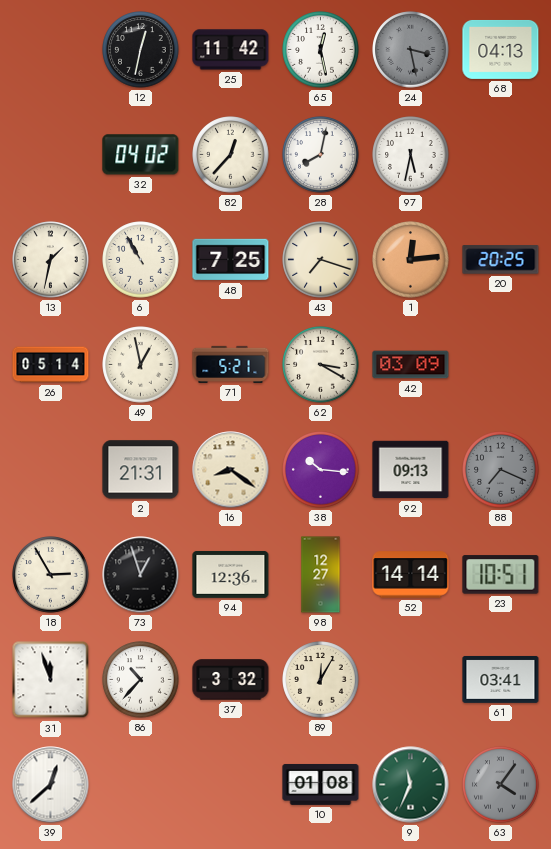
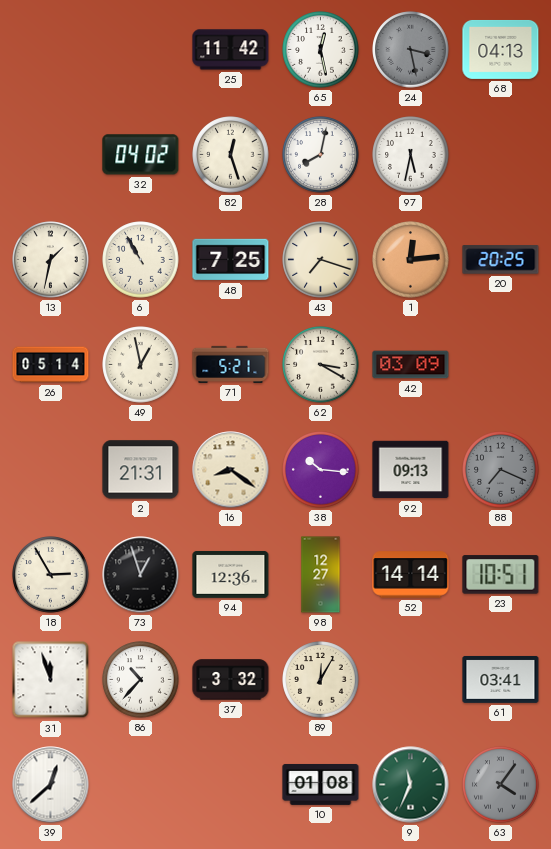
12: 12:32 -> none
82: 12:37 -> 12:27
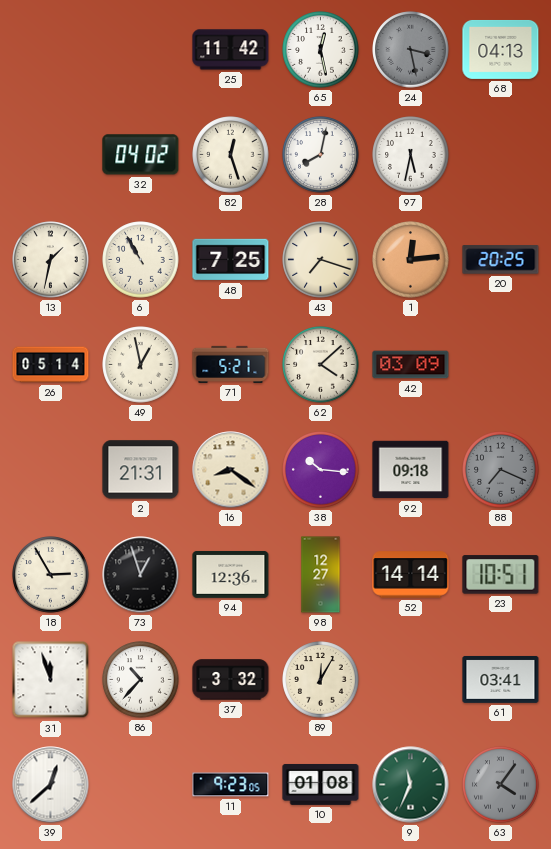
62: 3:20 -> 4:08
92: 09:13 -> 09:18
11: none -> 9:23
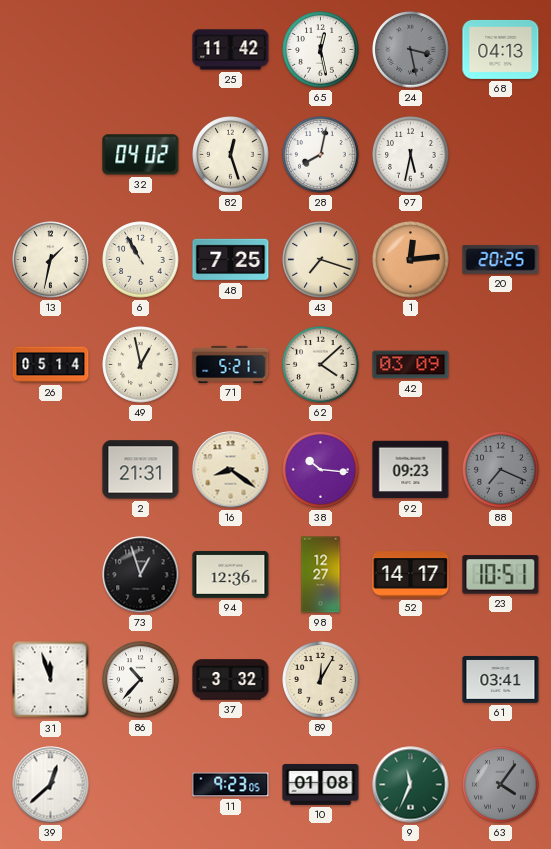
92: 09:18 -> 09:23
18: 2:55 -> none
52: 14:14 -> 14:17
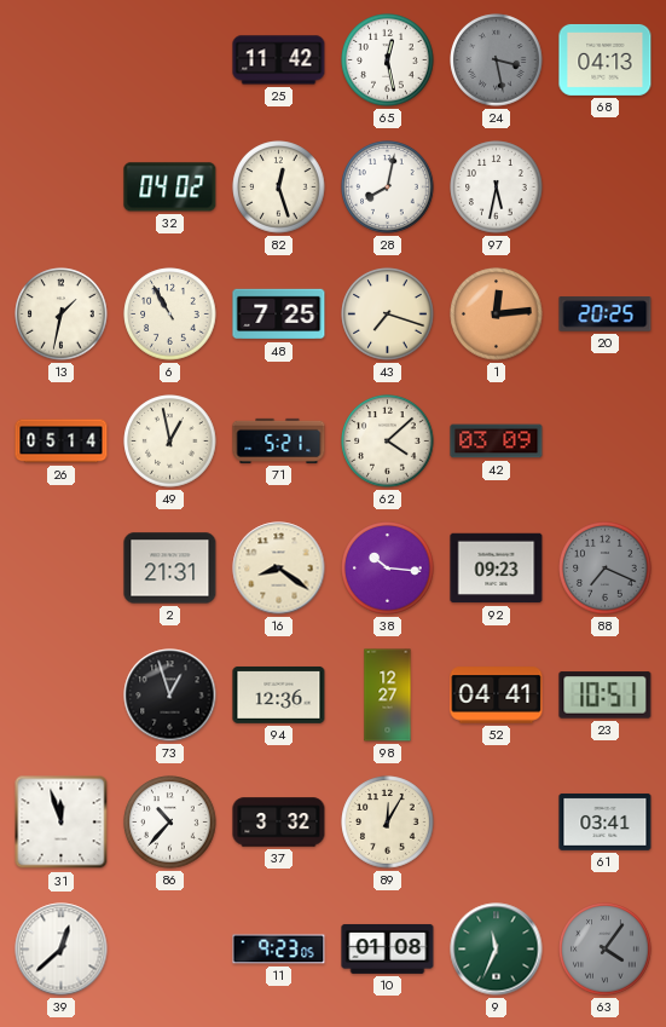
52: 14:17 -> 04:41
